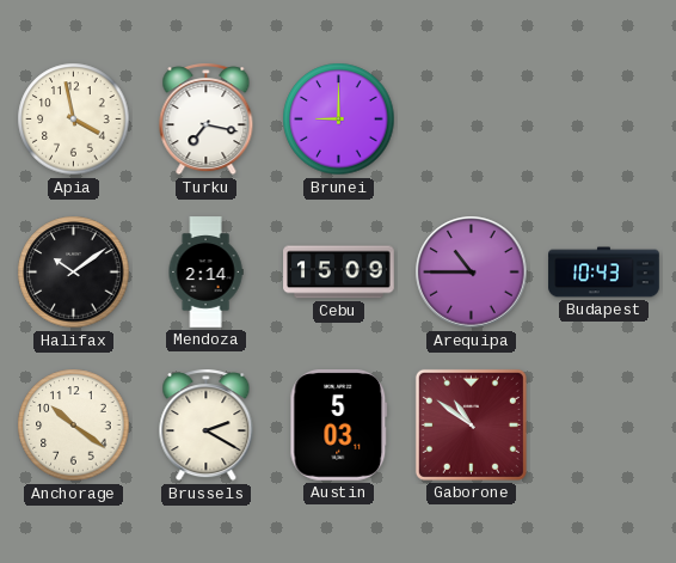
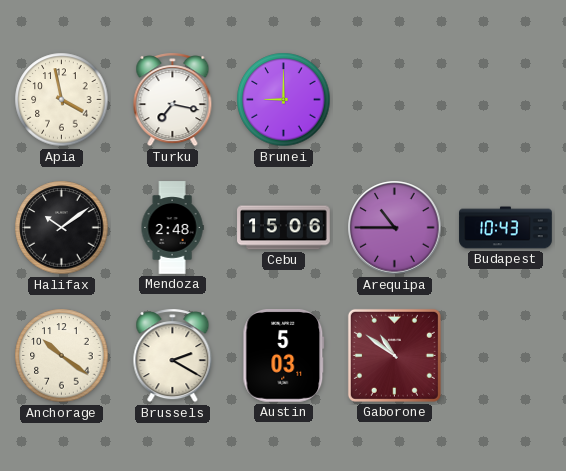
Mendoza: 2:14 -> 2:48
Cebu: 15:09 -> 15:06
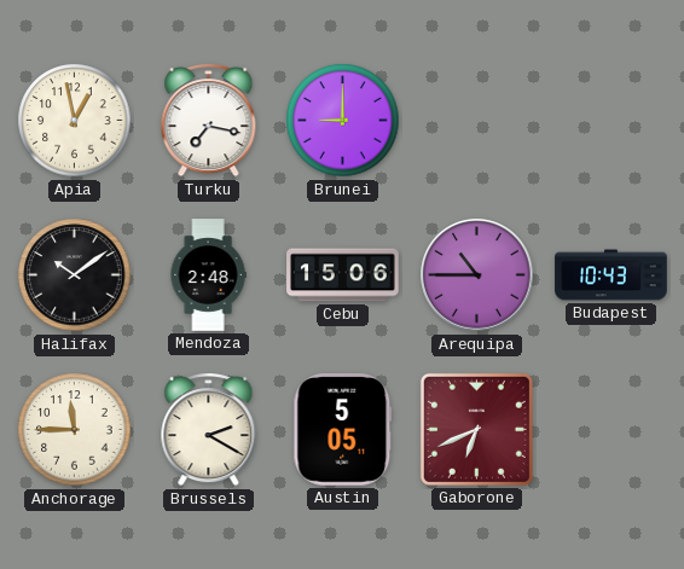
Apia: 3:58 -> 12:58
Anchorage: 10:21 -> 11:45
Austin: 5:03 -> 5:05
Gaborone: 10:51 -> 6:41
